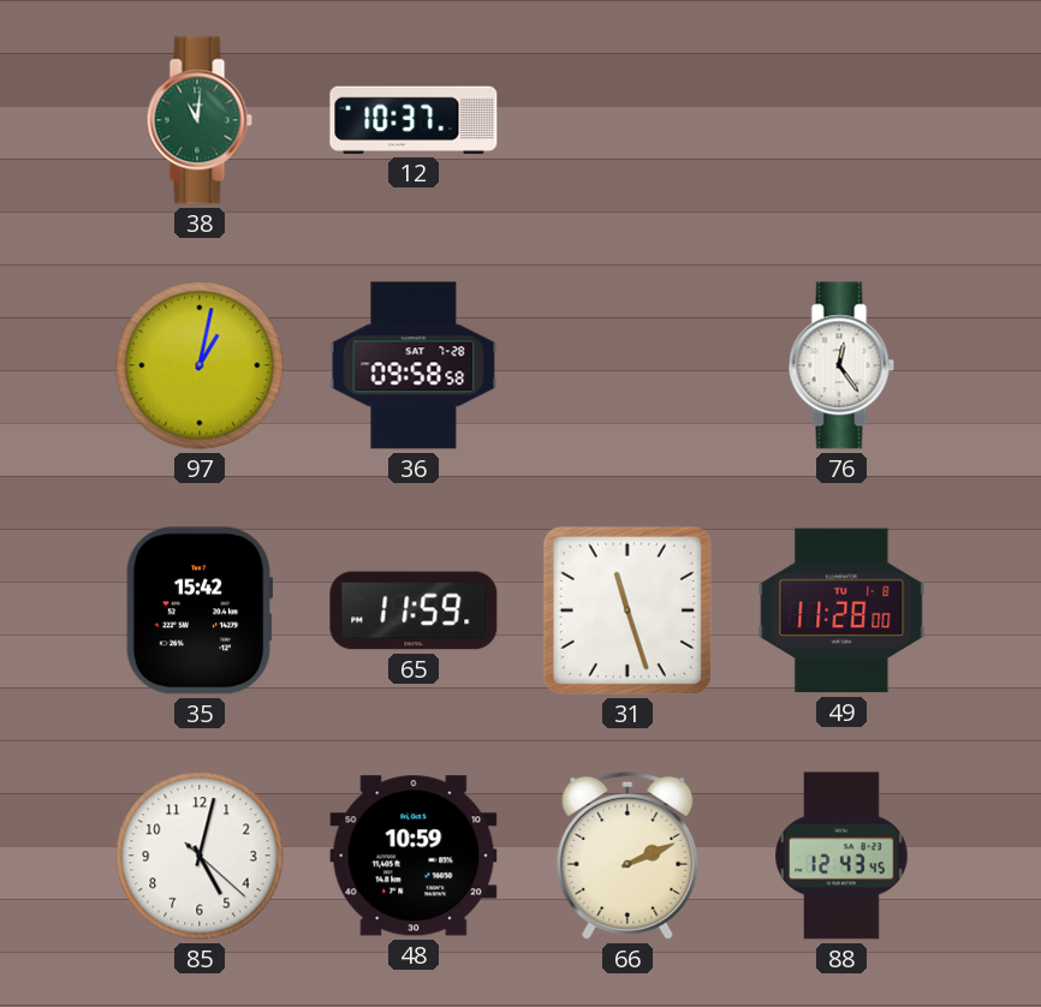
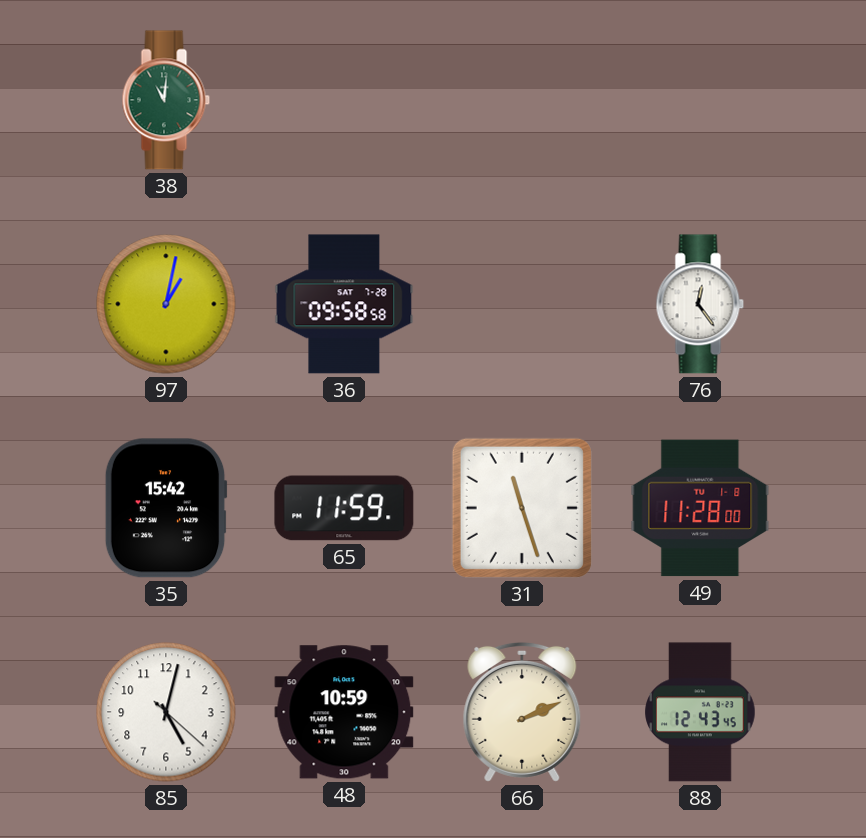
12: 10:37 -> none
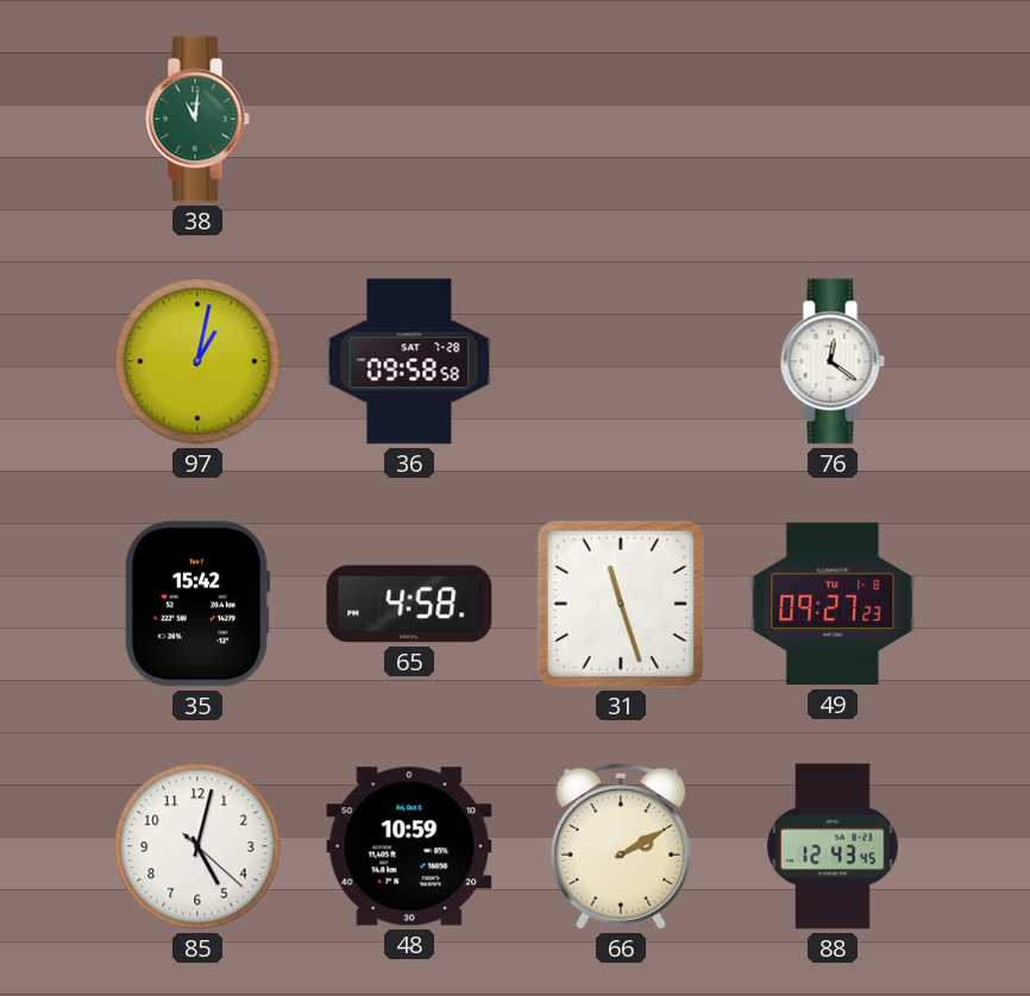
76: 12:24 -> 12:21
65: 11:59 -> 4:58
49: 11:28 -> 09:27
66: 2:11 -> 2:10
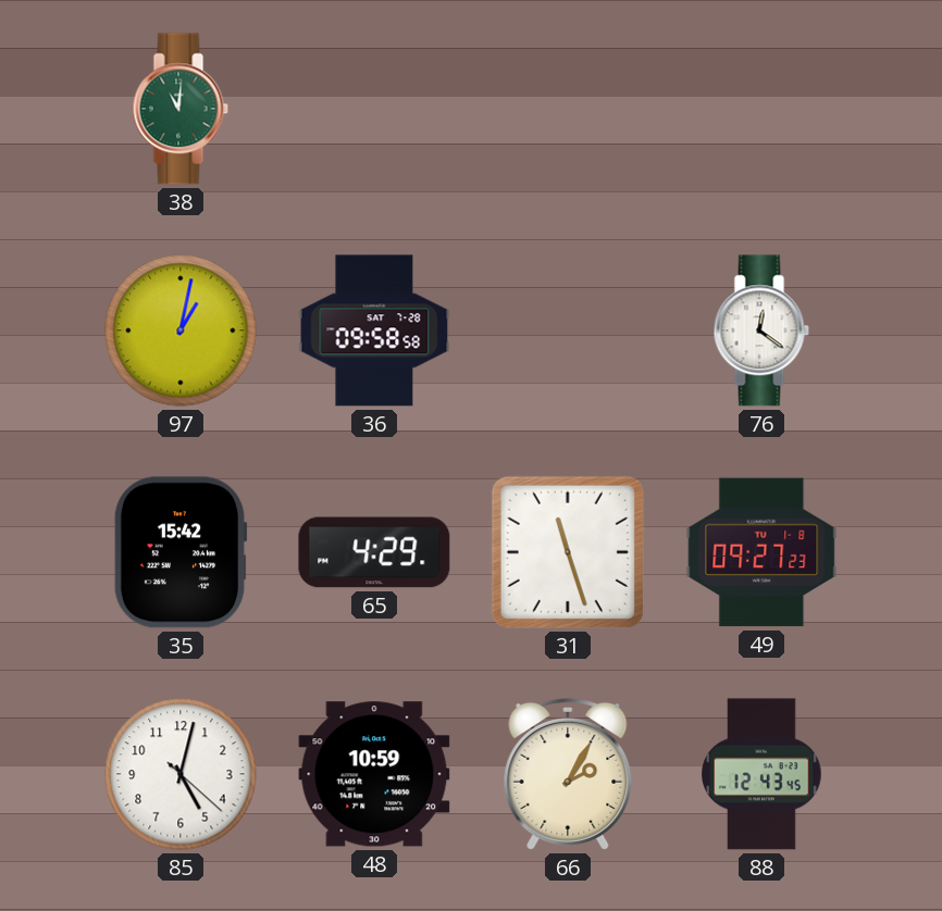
65: 4:58 -> 4:29
66: 2:10 -> 2:05
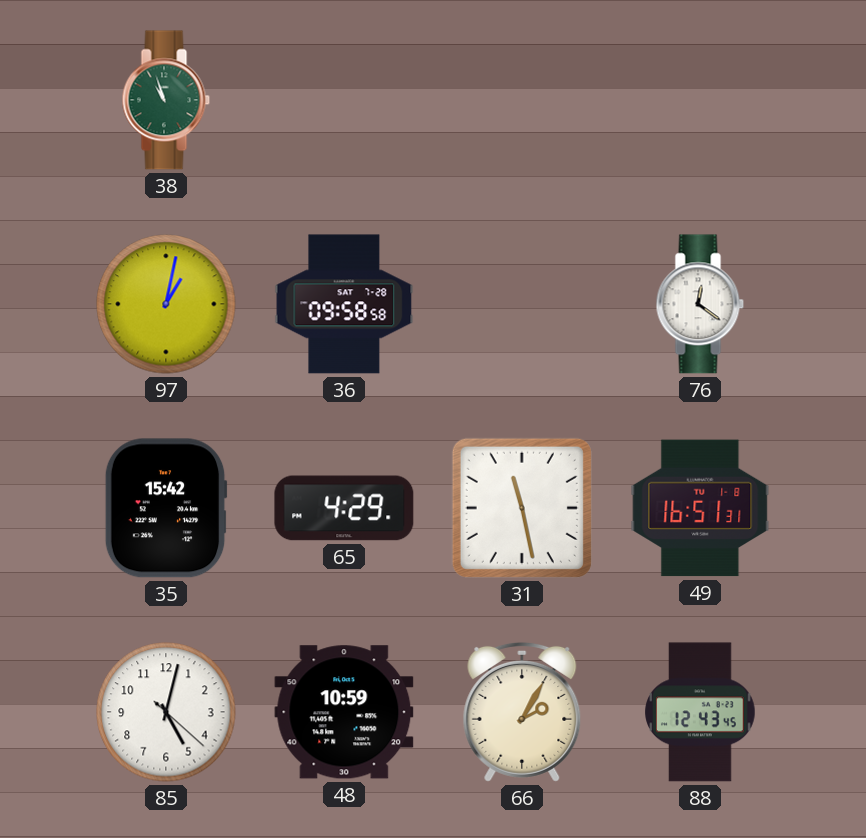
38: 11:01 -> 10:57
31: 11:27 -> 11:28
49: 09:27 -> 16:51
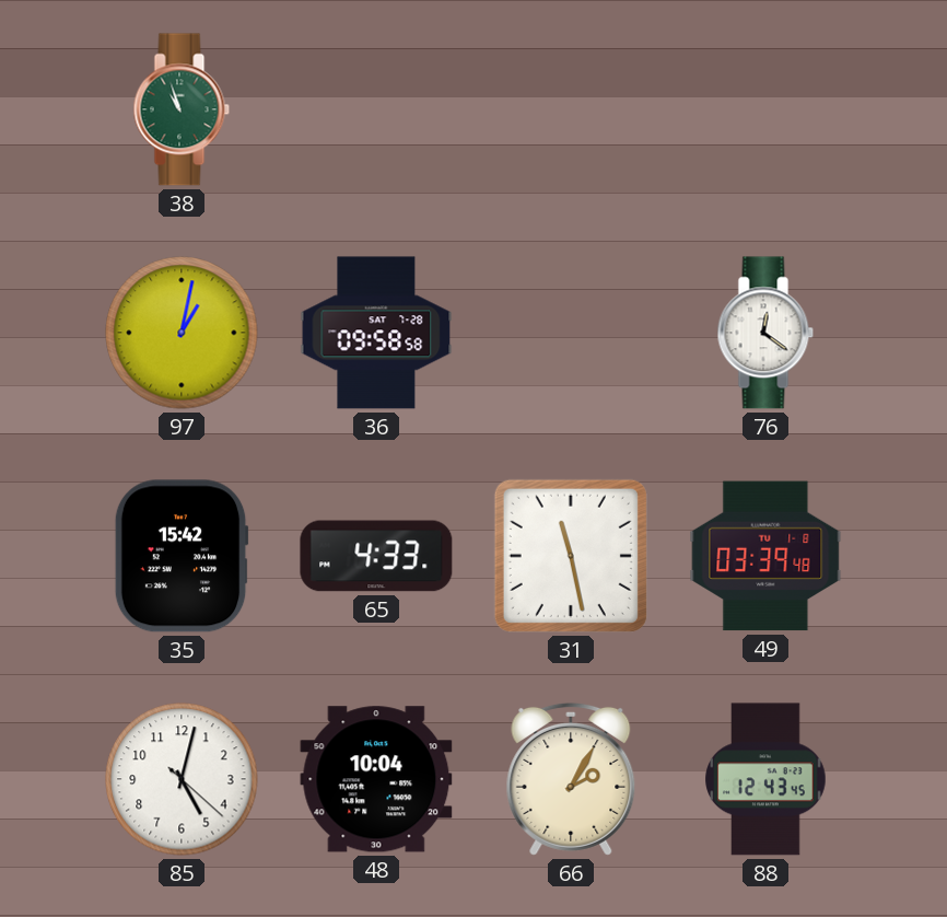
65: 4:29 -> 4:33
49: 16:51 -> 03:39
48: 10:59 -> 10:04
